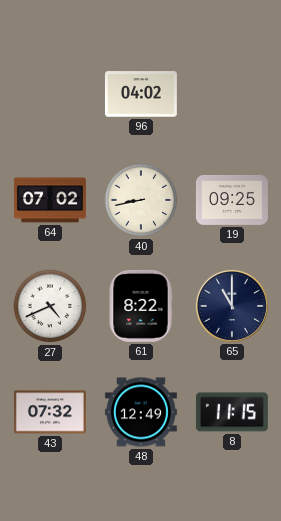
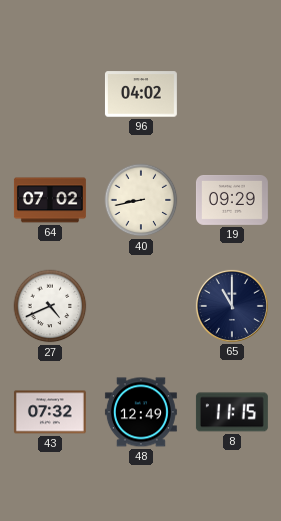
19: 09:25 -> 09:29
61: 8:22 -> none
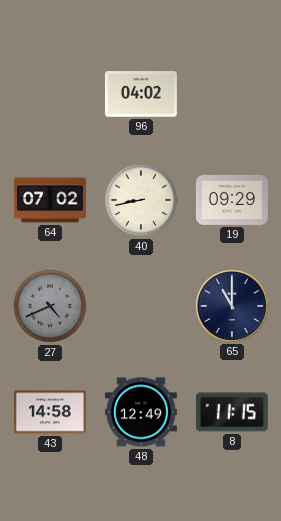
27 dial: white -> grey
43: 07:32 -> 14:58
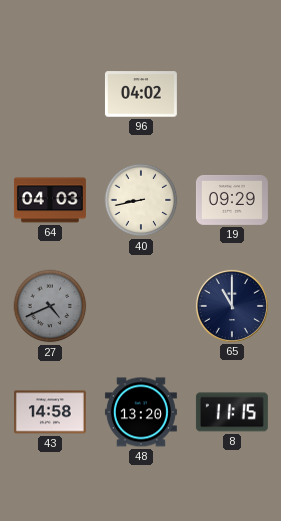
64: 07:02 -> 04:03
48: 12:49 -> 13:20
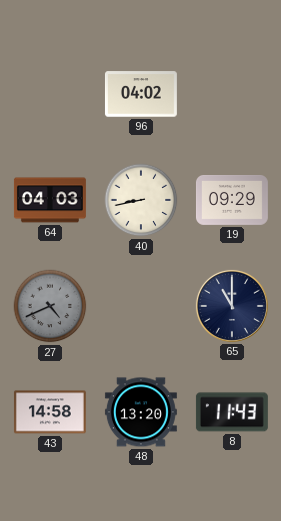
8: 11:15 -> 11:43
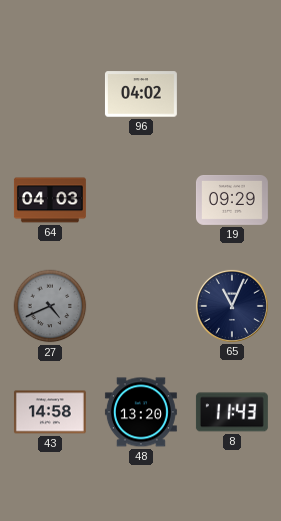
40: 8:43 -> none
65: 11:00 -> 11:04
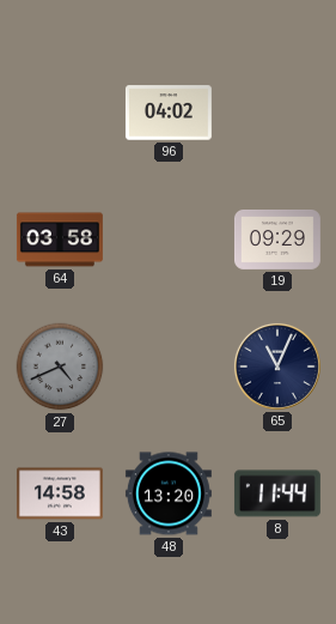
64: 04:03 -> 03:58
8: 11:43 -> 11:44
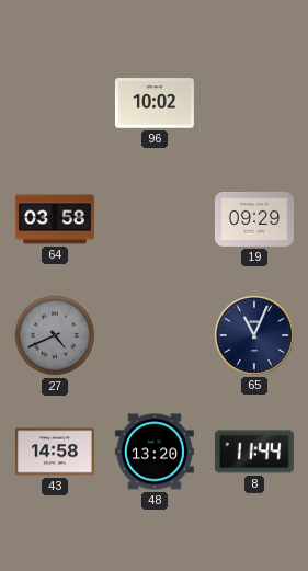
96: 04:02 -> 10:02
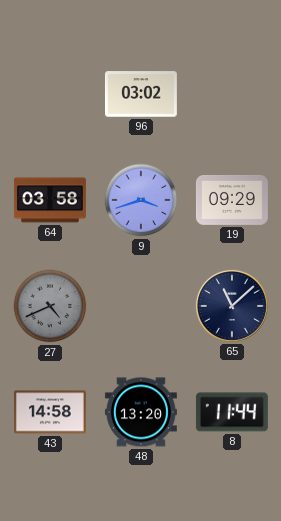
96: 10:02 -> 03:02
9: none -> 3:42
65: 11:04 -> 11:08
